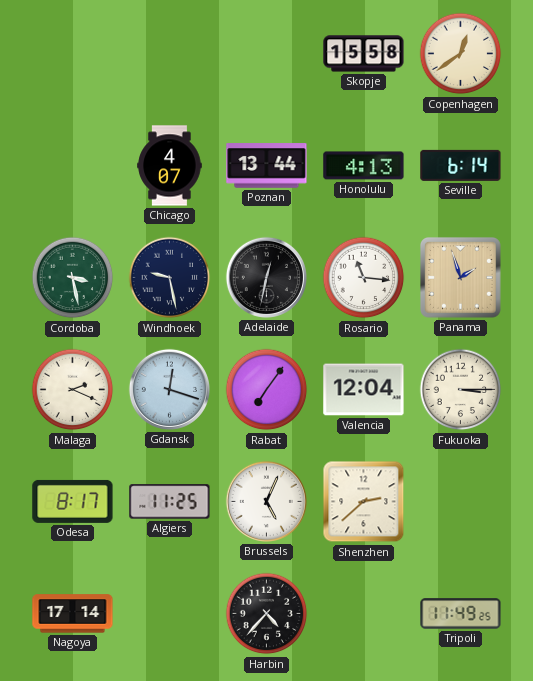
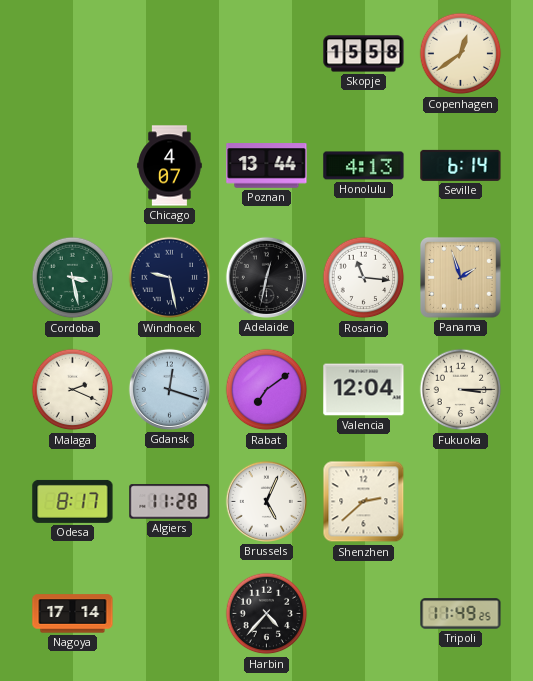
Rabat: 7:06 -> 7:09
Algiers: 11:25 -> 11:28
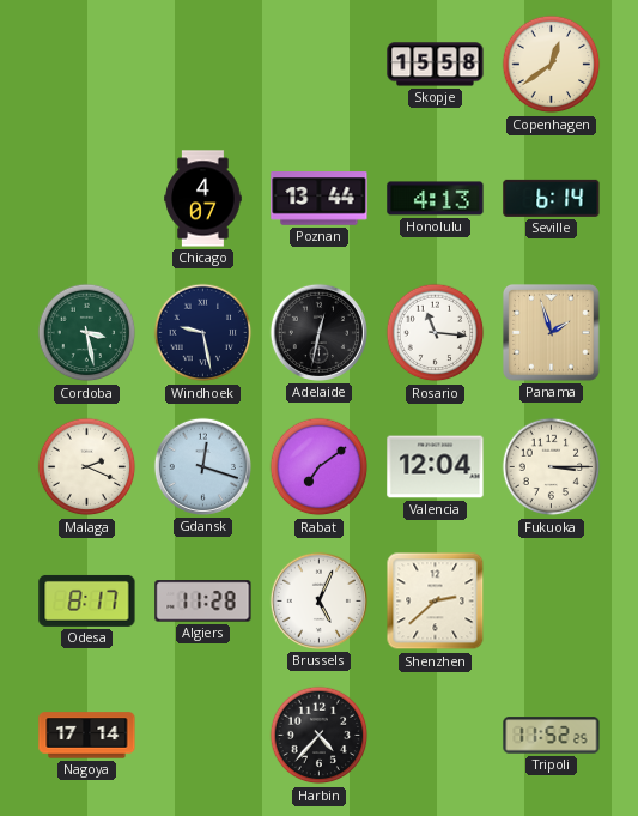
Tripoli: 11:49 -> 11:52
